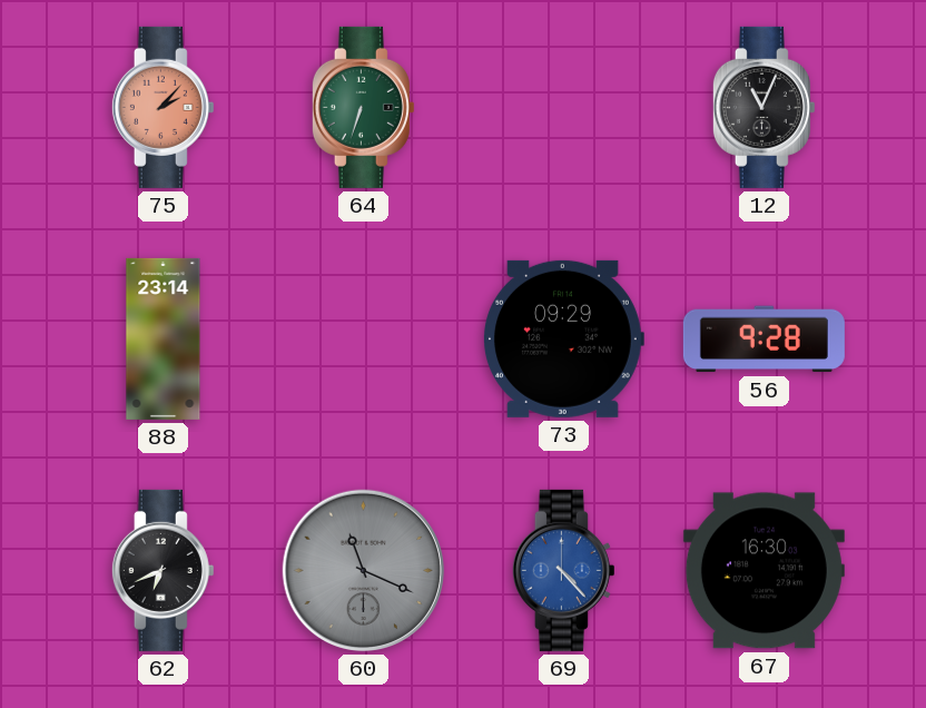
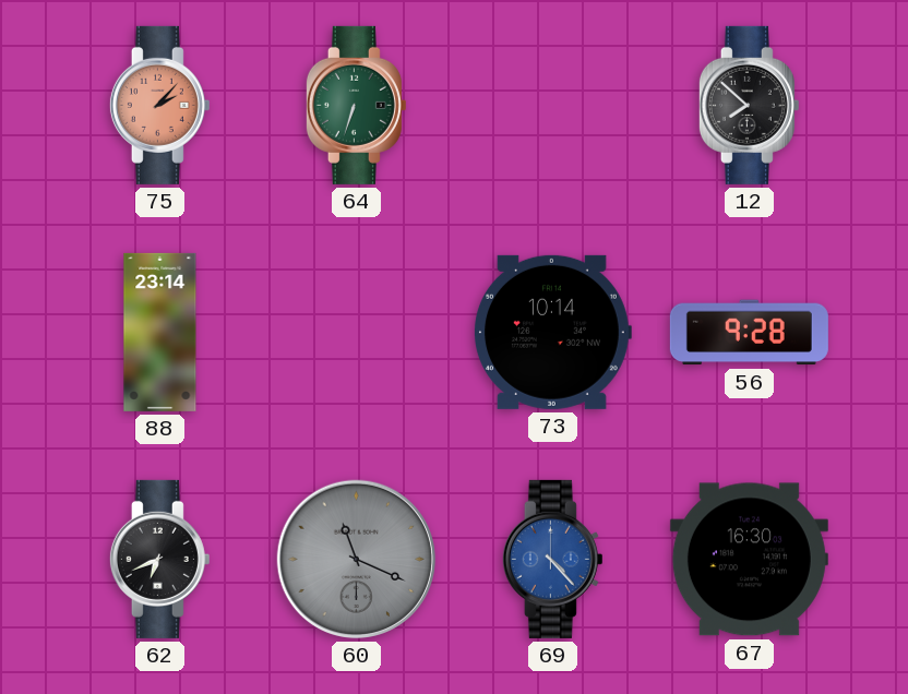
12: 11:04 -> 7:52
73: 09:29 -> 10:14
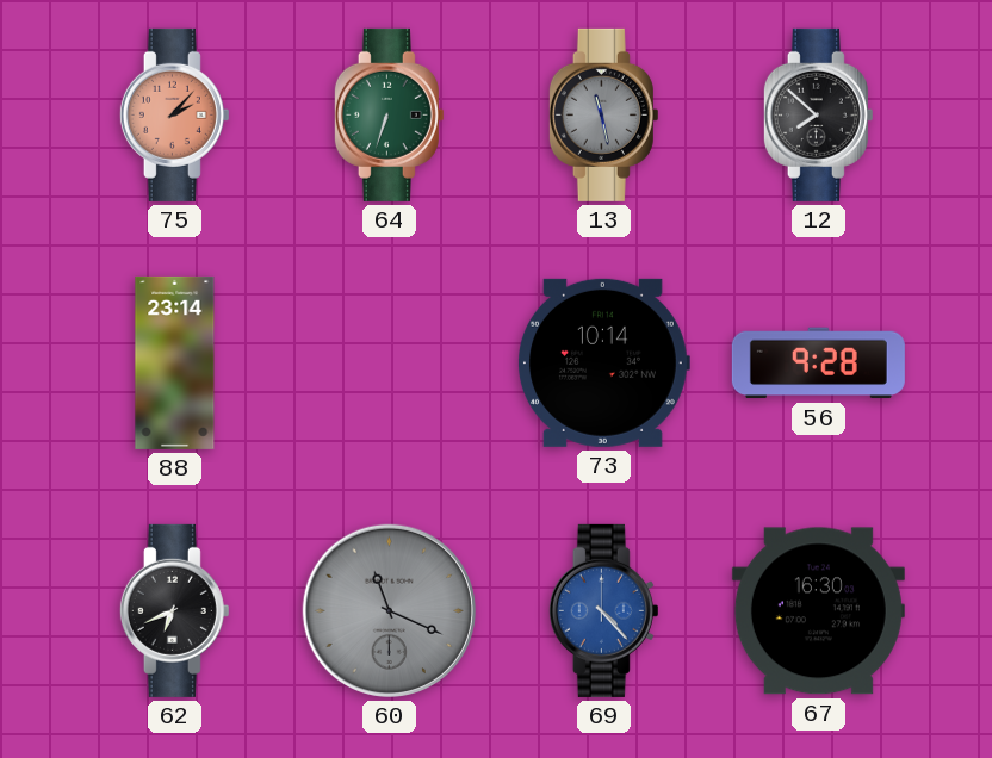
13: none -> 11:28
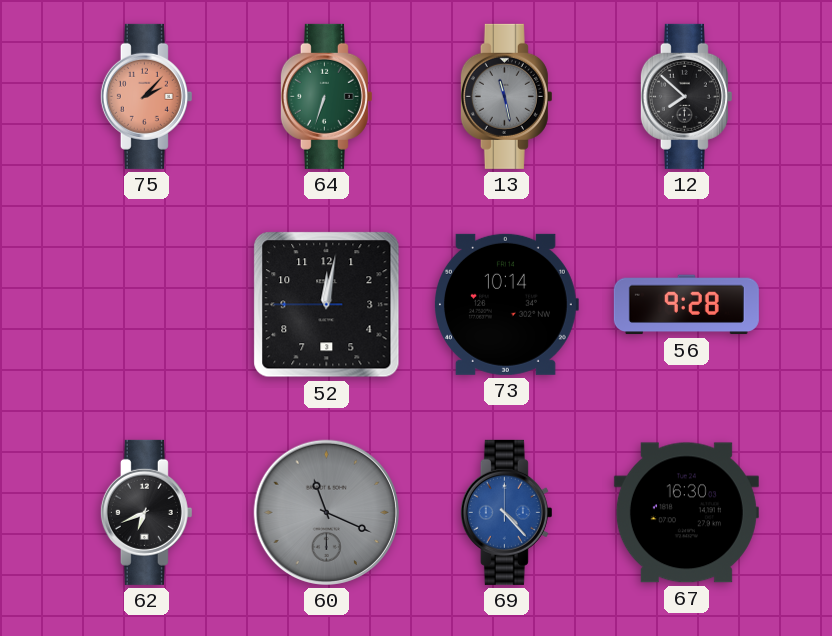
88: 23:14 -> none
52: none -> 12:01
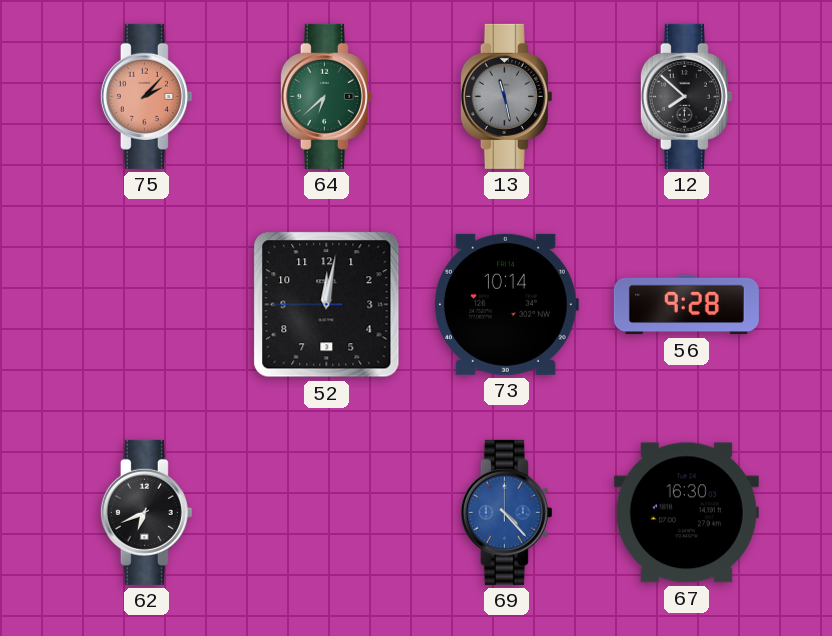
64: 6:33 -> 6:38
60: 11:19 -> none
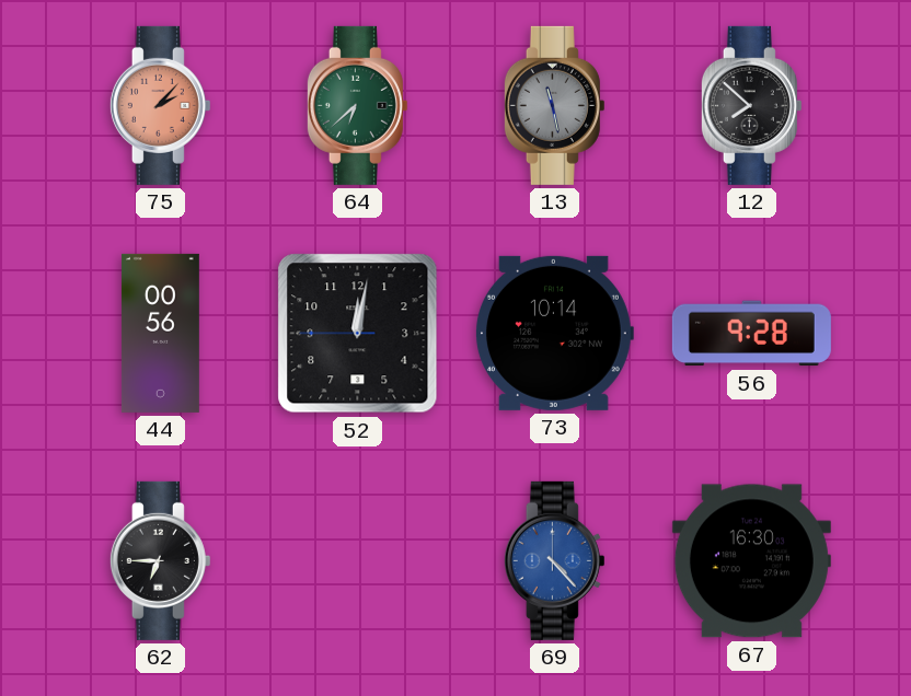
44: none -> 00:56
62: 6:41 -> 6:45
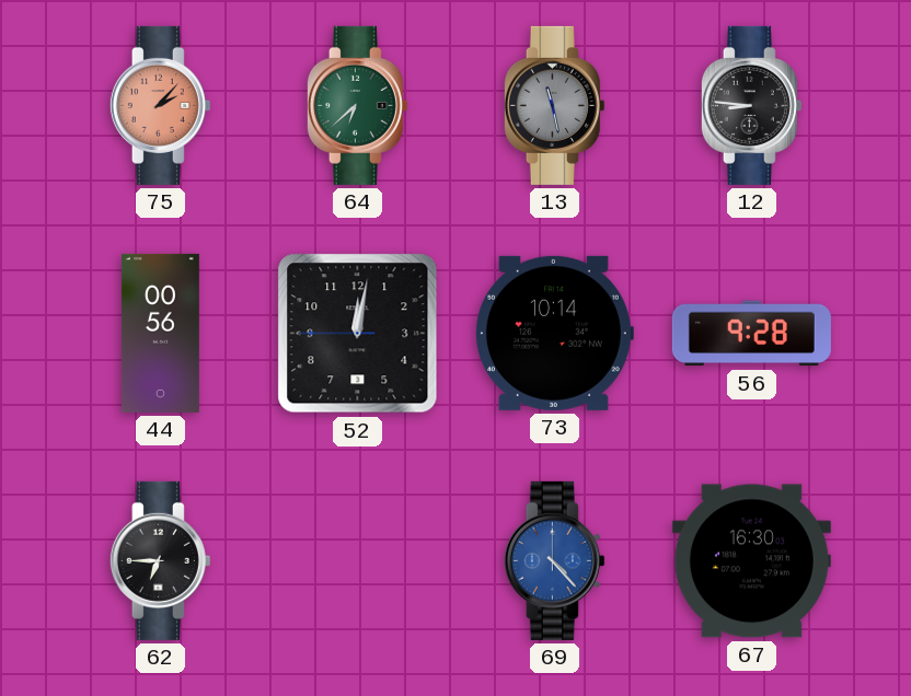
12: 7:52 -> 8:46
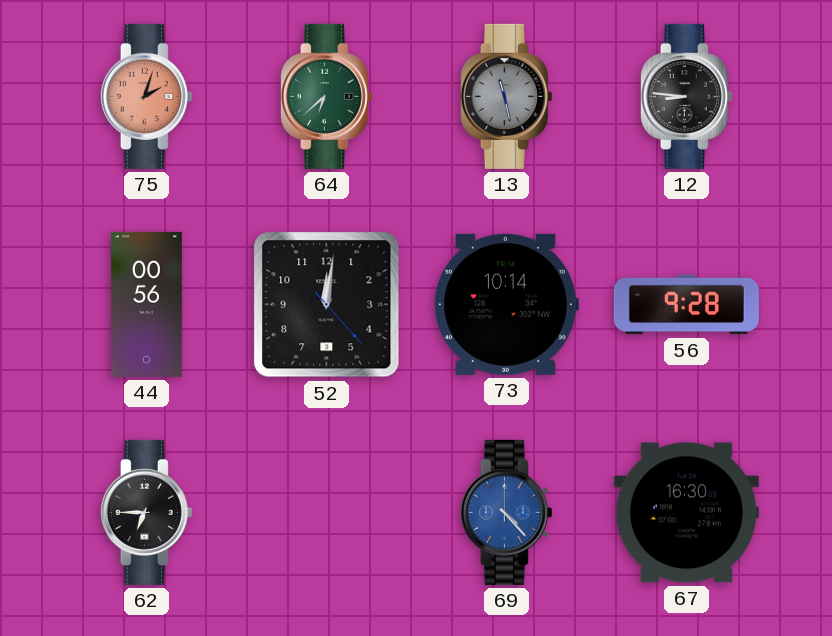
75: 2:07 -> 2:03
52: 12:01:45 -> 12:01:23
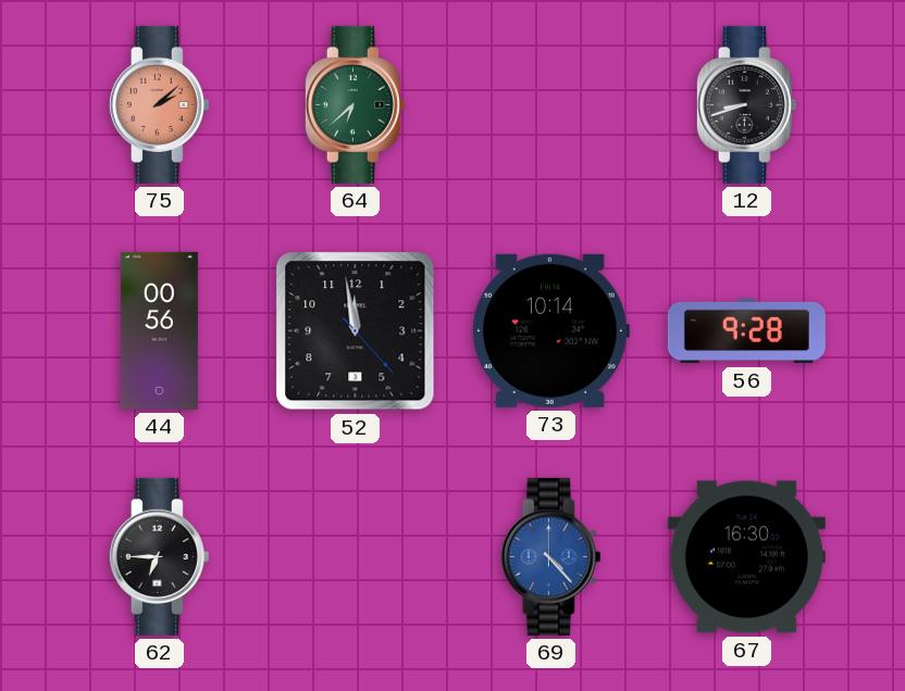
75: 2:03 -> 2:08
13: 11:28 -> none
12: 8:46 -> 8:42
52: 12:01 -> 11:58
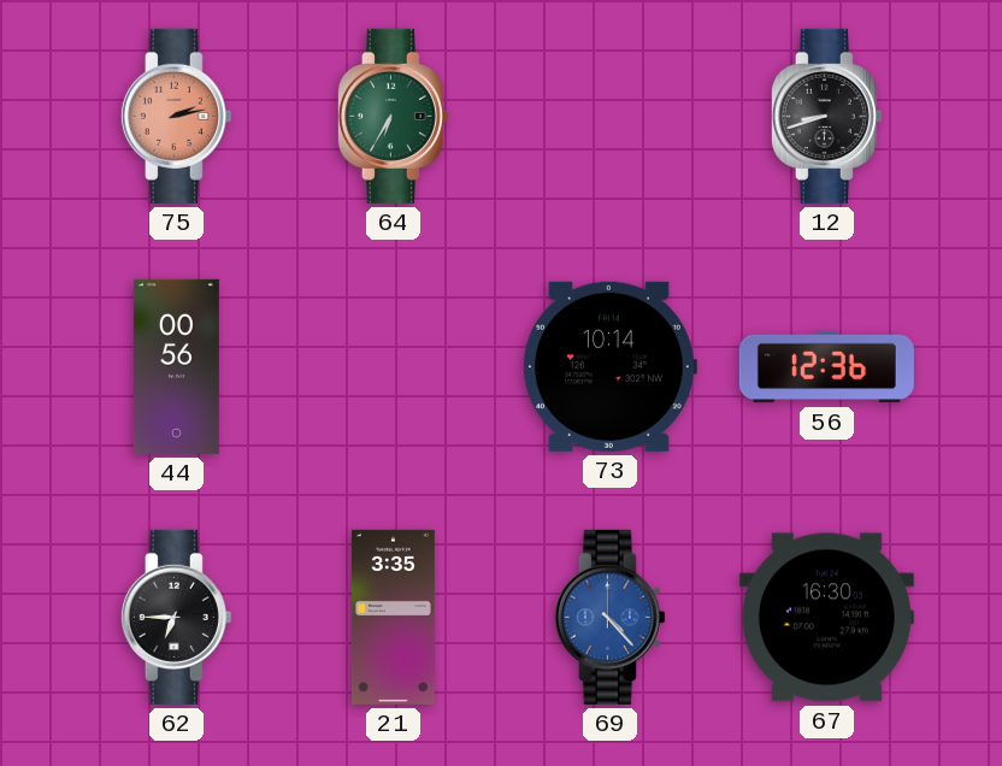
75: 2:08 -> 2:13
64: 6:38 -> 6:35
52: 11:58 -> none
56: 9:28 -> 12:36
21: none -> 3:35
